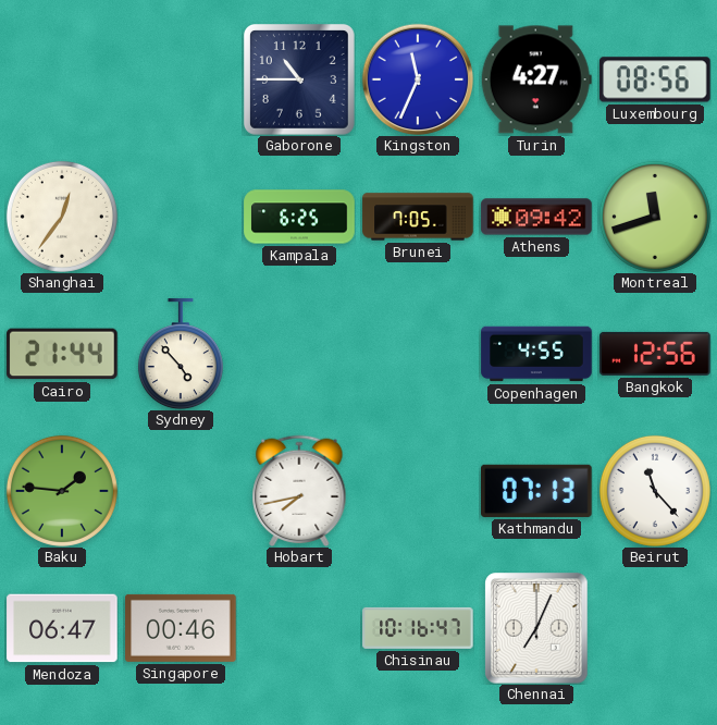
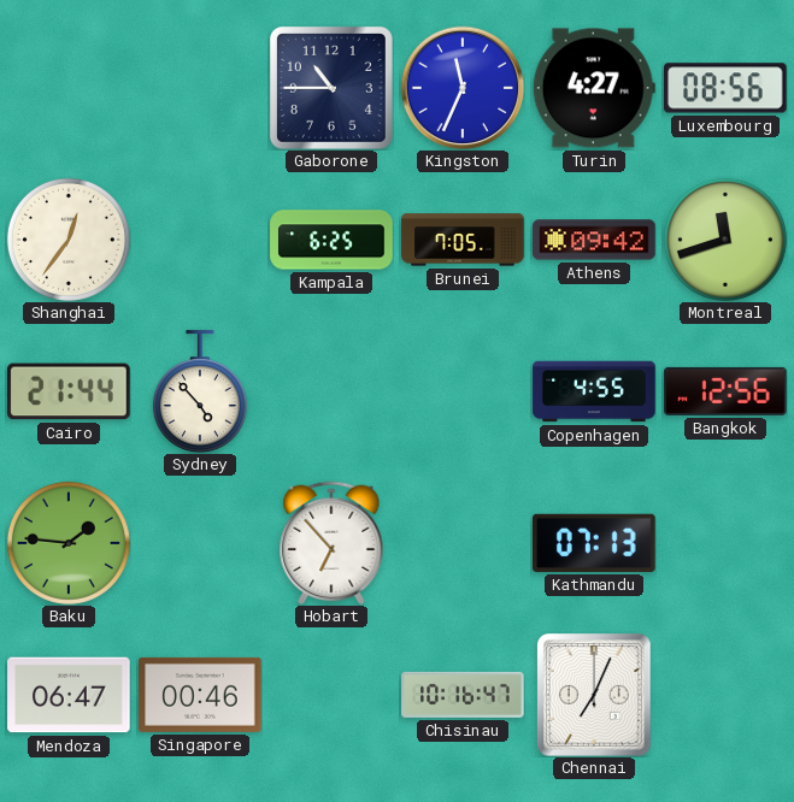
Hobart: 7:43 -> 6:53
Beirut: 11:23 -> none
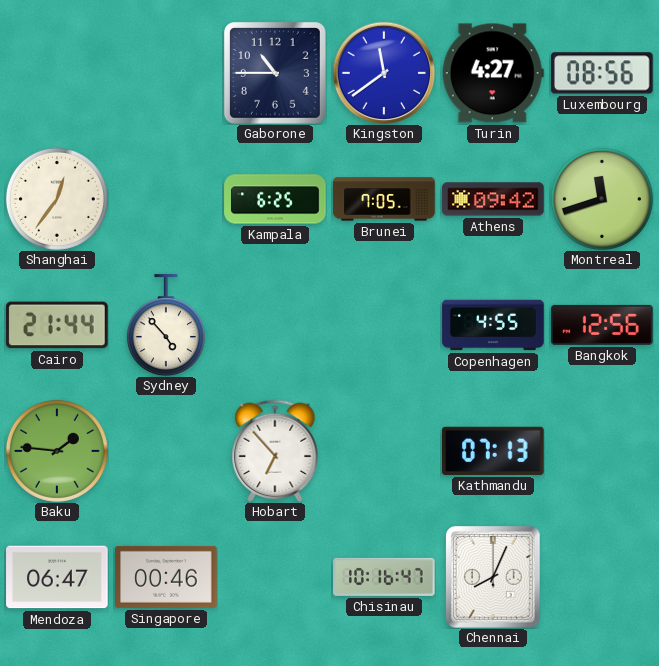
Kingston: 11:34 -> 11:39
Chennai: 7:04 -> 8:04
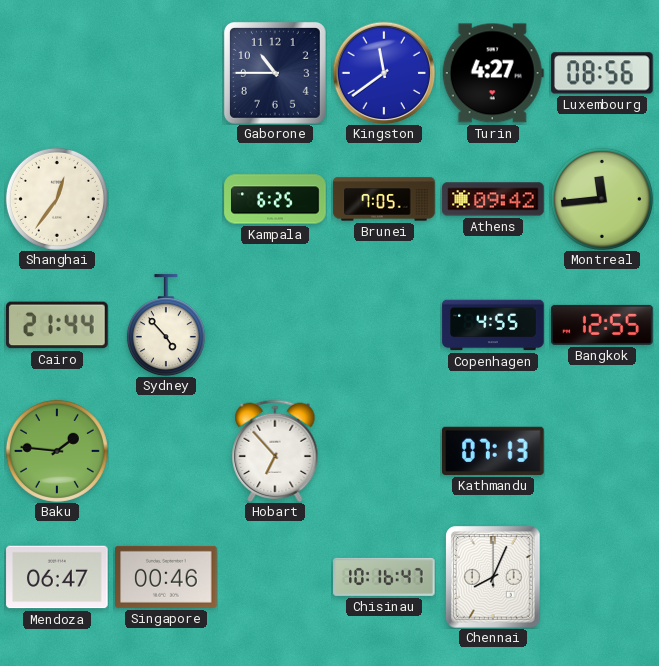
Montreal: 11:42 -> 11:44
Bangkok: 12:56 -> 12:55
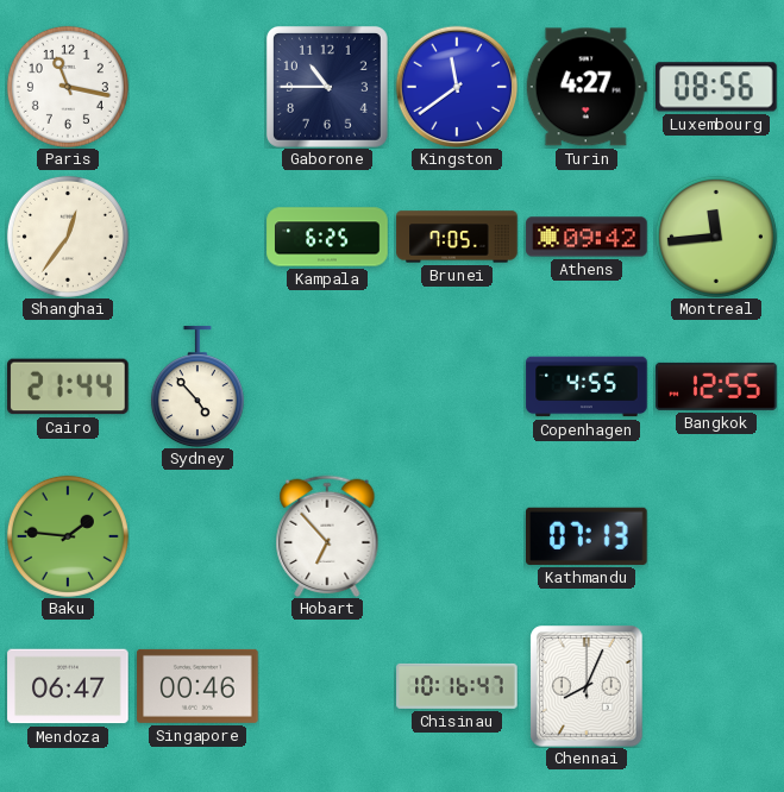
Paris: none -> 11:17
